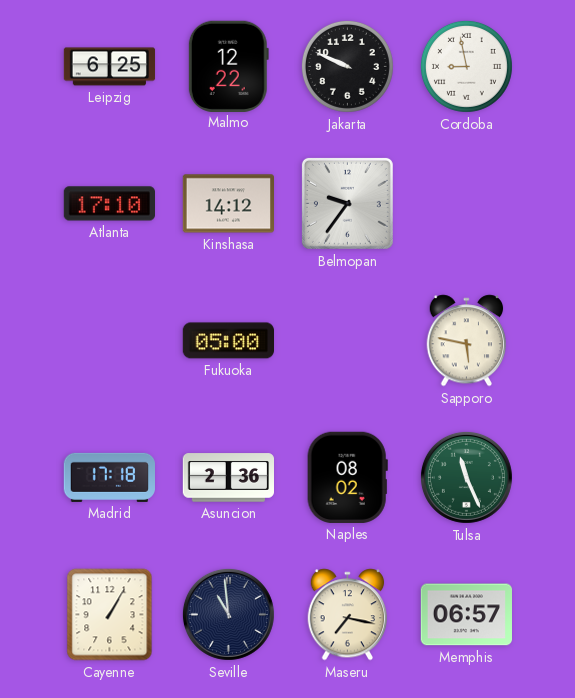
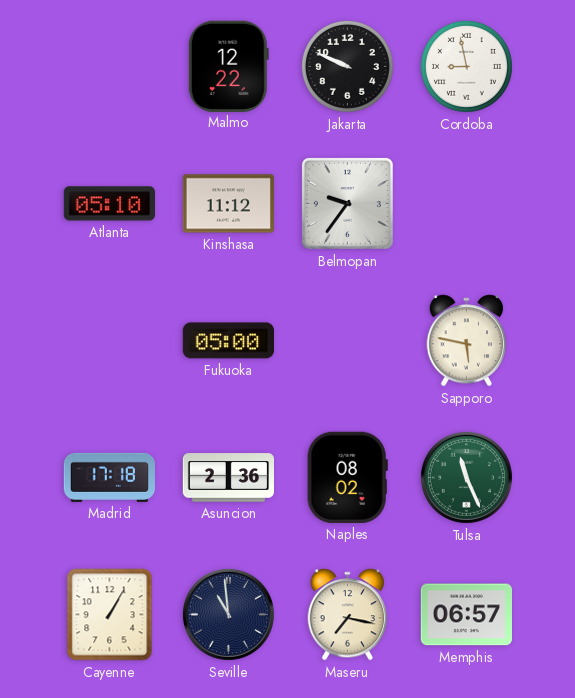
Leipzig: 6:25 -> none
Atlanta: 17:10 -> 05:10
Kinshasa: 14:12 -> 11:12
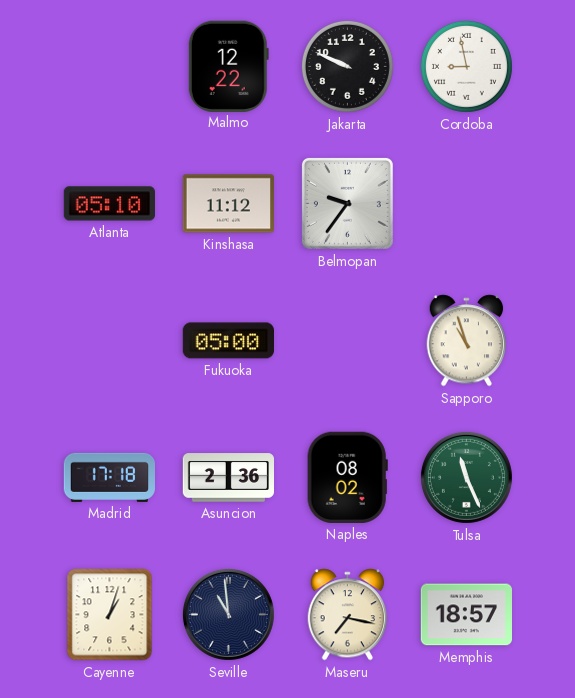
Sapporo: 5:47 -> 10:57
Cayenne: 1:05 -> 1:03
Memphis: 06:57 -> 18:57
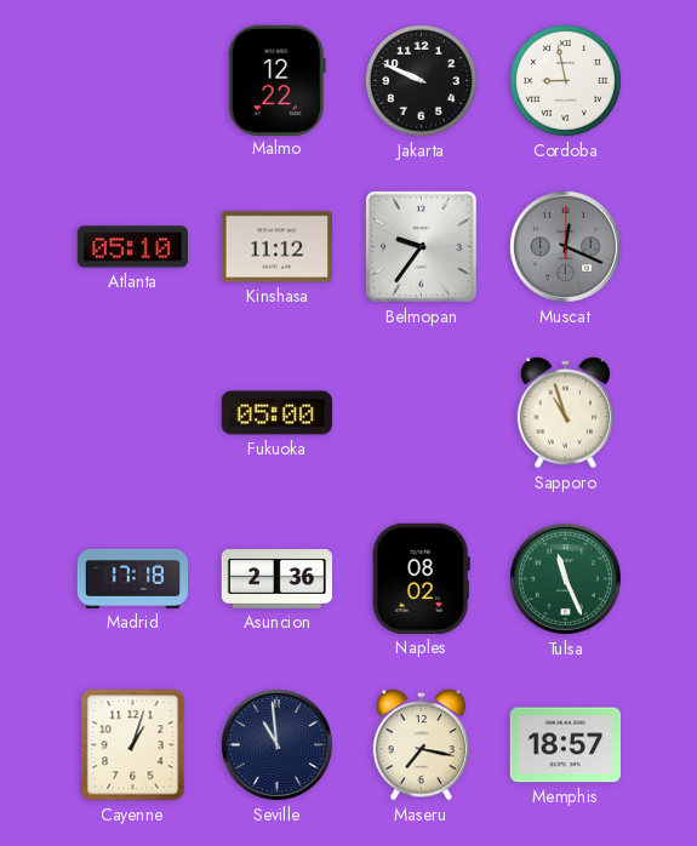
Muscat: none -> 12:19
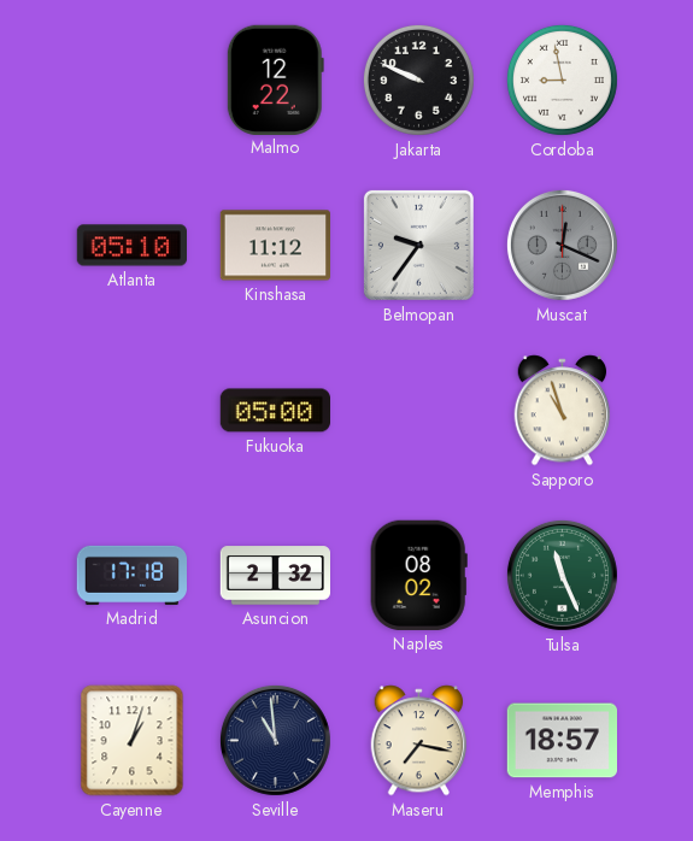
Asuncion: 2:36 -> 2:32
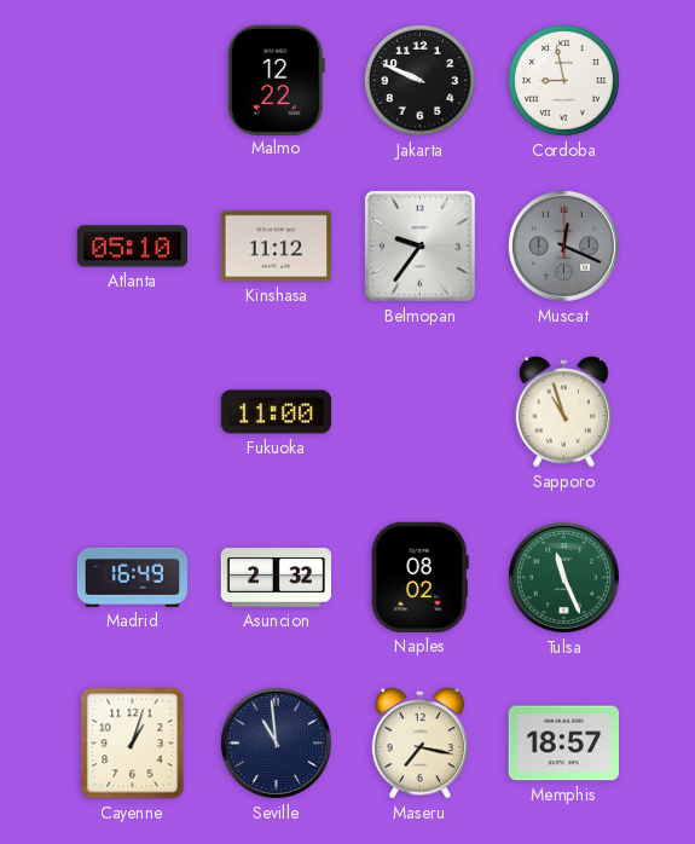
Fukuoka: 05:00 -> 11:00
Madrid: 17:18 -> 16:49
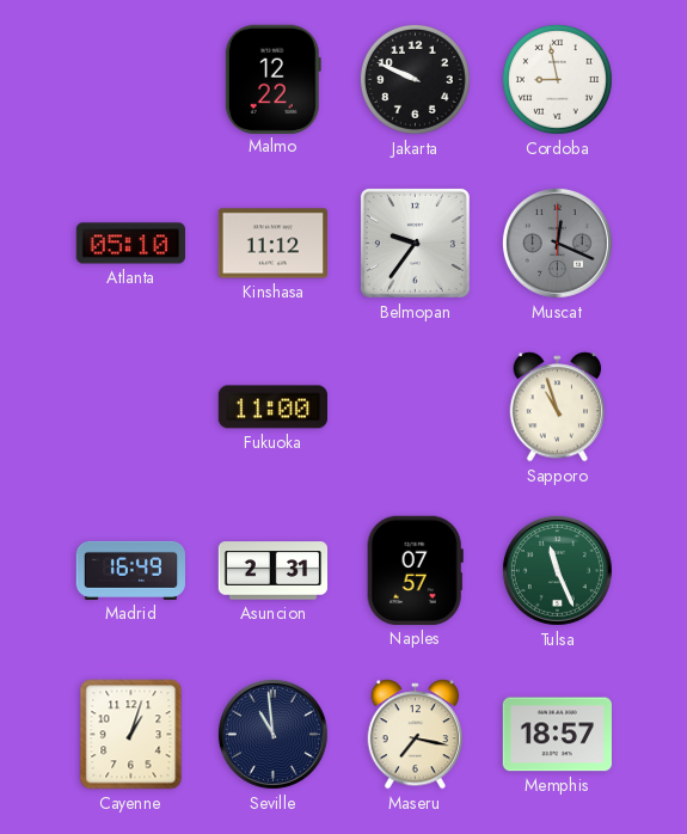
Asuncion: 2:32 -> 2:31
Naples: 08:02 -> 07:57
